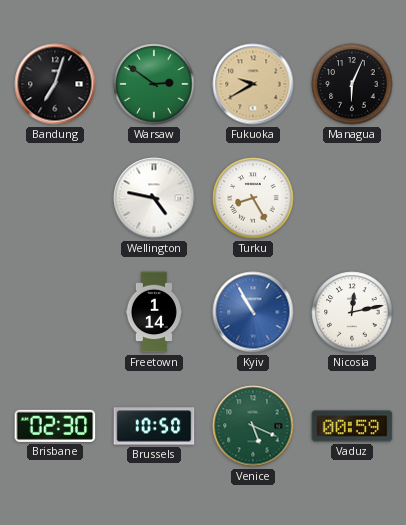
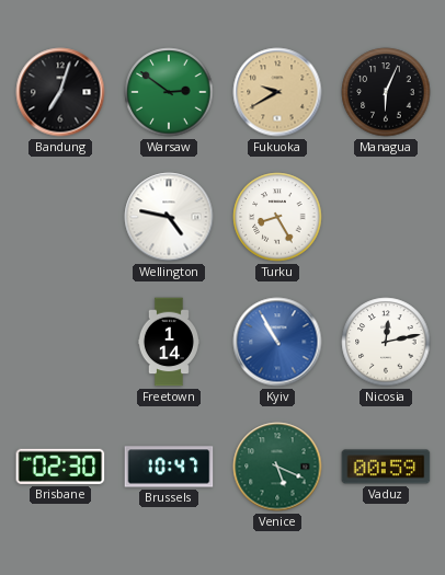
Brussels: 10:50 -> 10:47
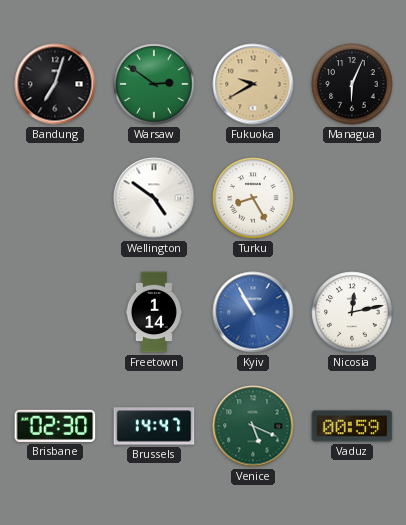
Wellington: 4:47 -> 4:51
Brussels: 10:47 -> 14:47
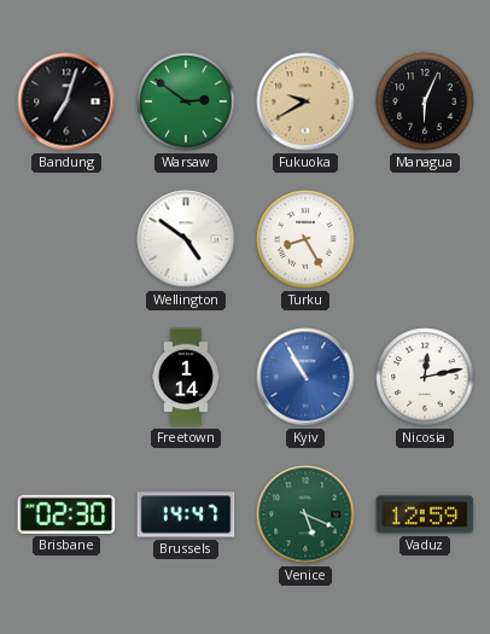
Vaduz: 00:59 -> 12:59
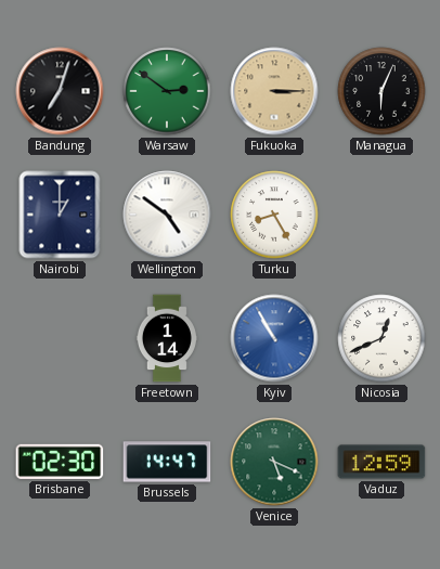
Fukuoka: 9:40 -> 3:15
Nairobi: none -> 1:00
Nicosia: 12:13 -> 12:41
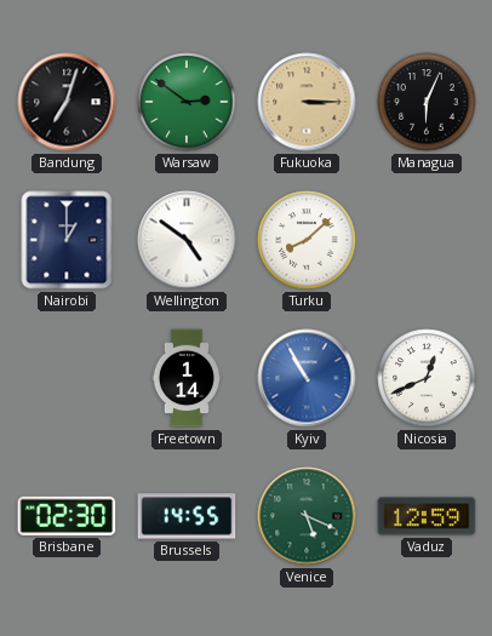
Turku: 8:25 -> 8:08
Brussels: 14:47 -> 14:55
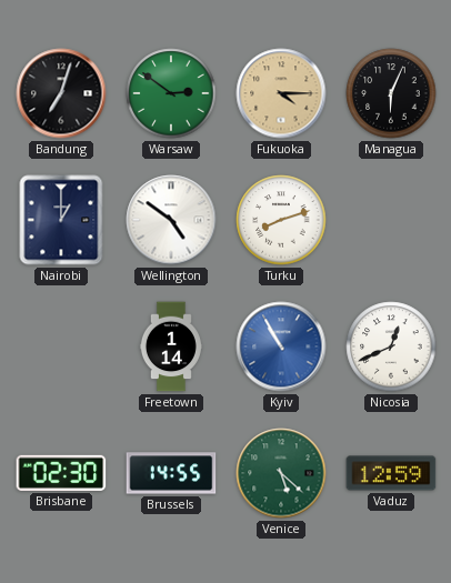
Fukuoka: 3:15 -> 4:15
Turku: 8:08 -> 8:12
Venice: 5:19 -> 5:22
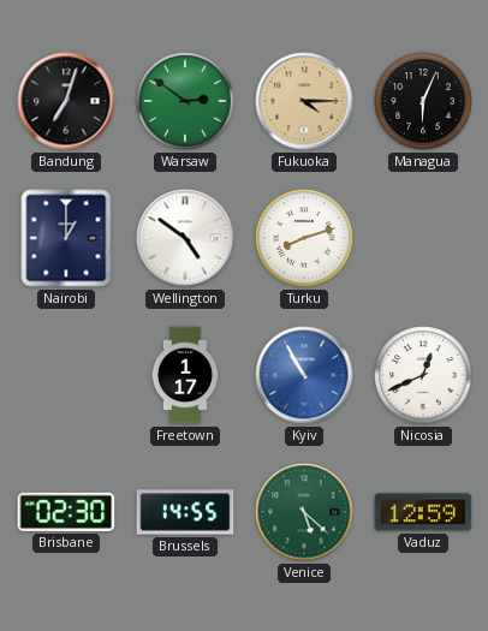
Freetown: 1:14 -> 1:17
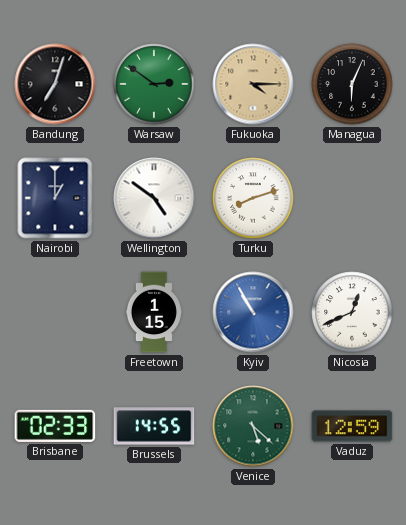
Freetown: 1:17 -> 1:15
Brisbane: 02:30 -> 02:33
